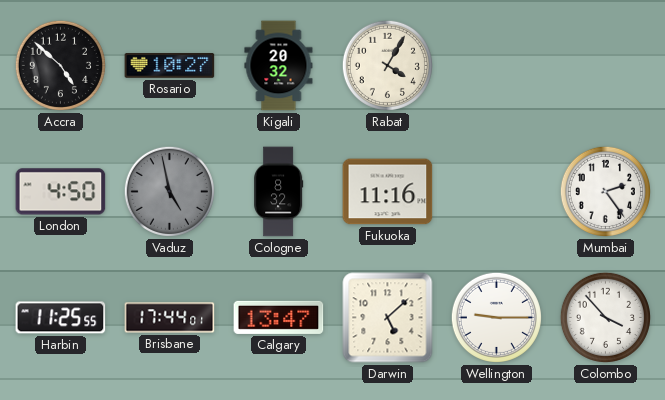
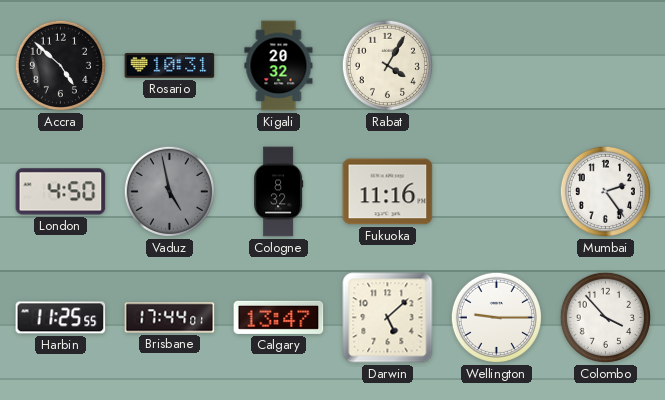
Rosario: 10:27 -> 10:31
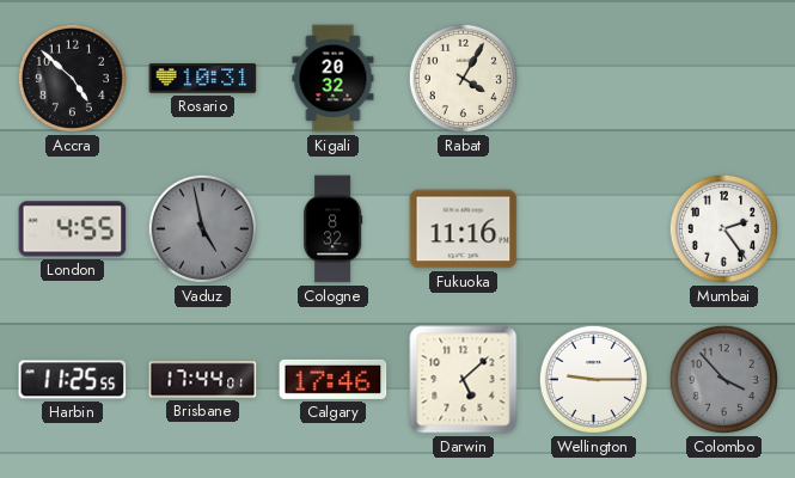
London: 4:50 -> 4:55
Calgary: 13:47 -> 17:46
Colombo dial: white -> grey
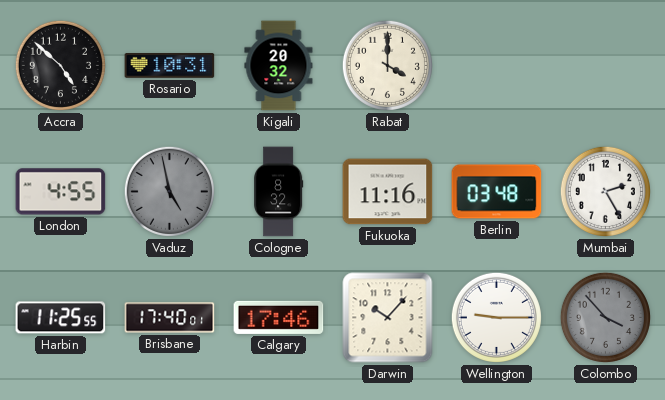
Rabat: 4:05 -> 4:00
Berlin: none -> 03:48
Mumbai: 2:24 -> 2:25
Brisbane: 17:44 -> 17:40
Darwin: 5:08 -> 10:07
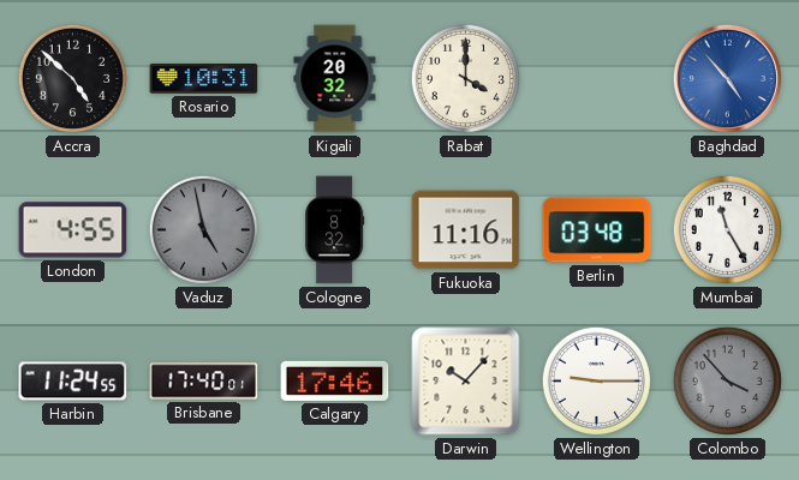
Baghdad: none -> 4:53
Mumbai: 2:25 -> 11:25
Harbin: 11:25 -> 11:24
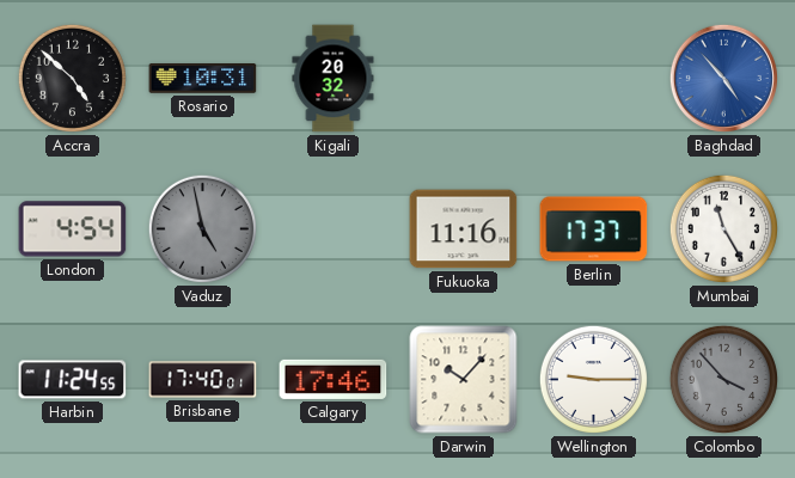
Rabat: 4:00 -> none
London: 4:55 -> 4:54
Cologne: 8:32 -> none
Berlin: 03:48 -> 17:37
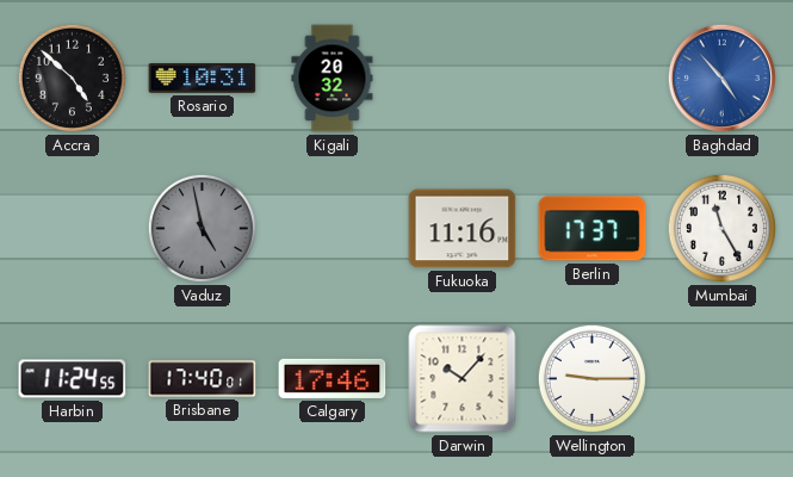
London: 4:54 -> none
Colombo: 3:53 -> none
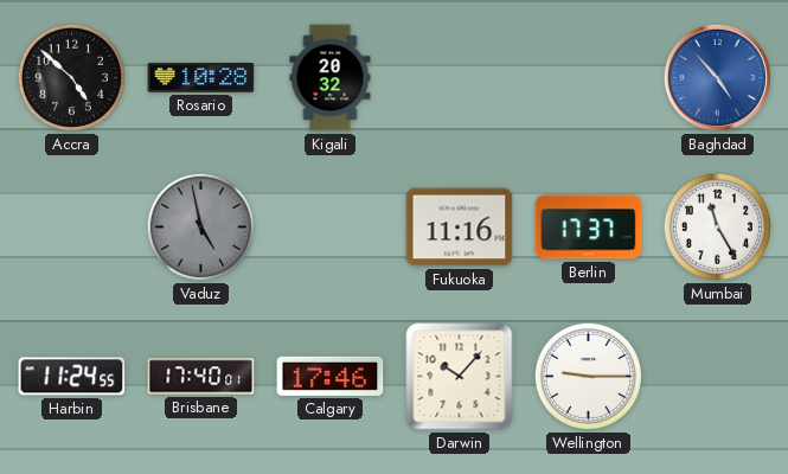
Rosario: 10:31 -> 10:28
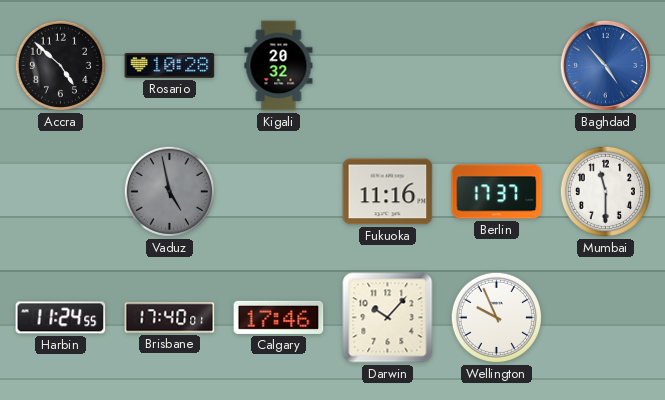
Mumbai: 11:25 -> 11:30
Wellington: 9:15 -> 9:56
